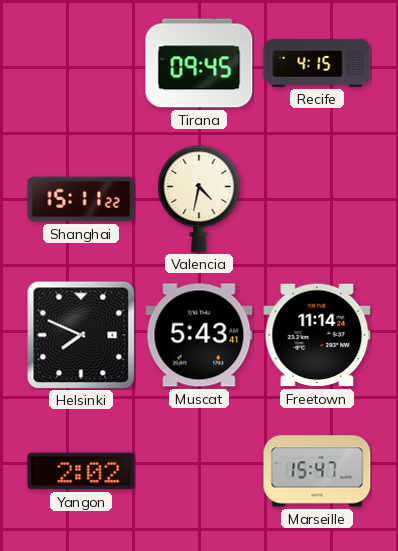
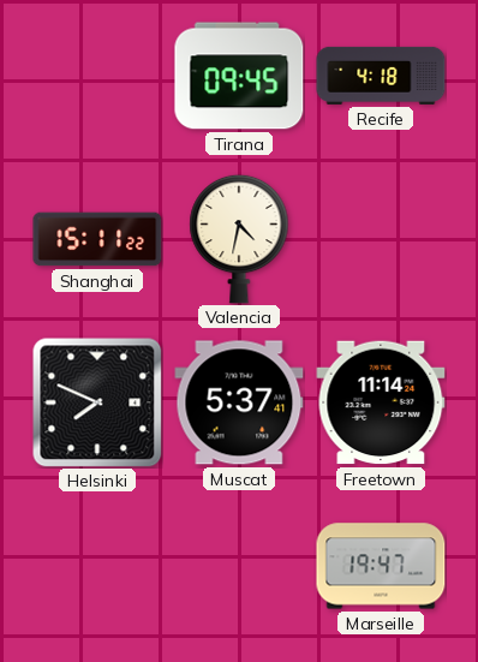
Recife: 4:15 -> 4:18
Muscat: 5:43 -> 5:37
Yangon: 2:02 -> none
Marseille: 15:47 -> 19:47
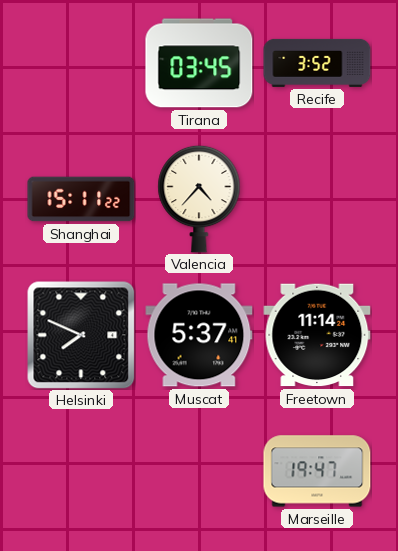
Tirana: 09:45 -> 03:45
Recife: 4:18 -> 3:52
Valencia: 4:32 -> 4:37
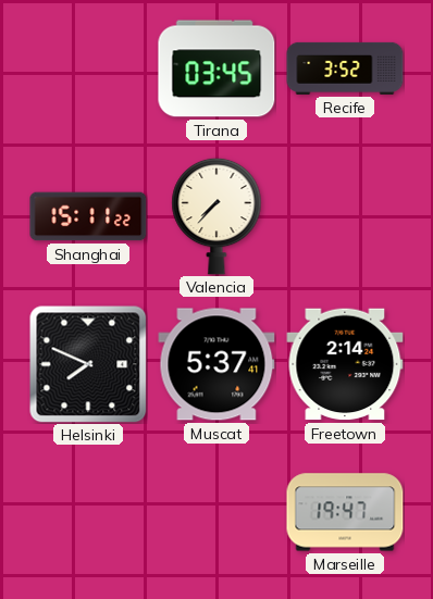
Valencia: 4:37 -> 7:37
Freetown: 11:14 -> 2:14
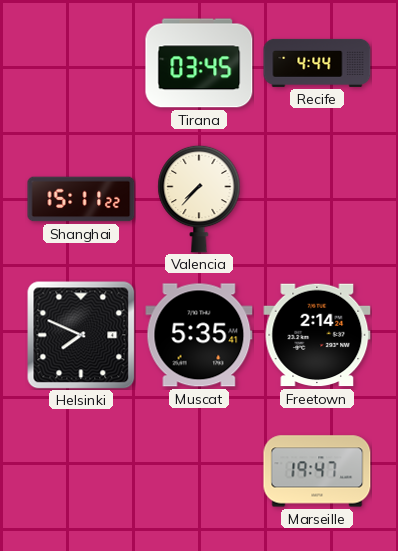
Recife: 3:52 -> 4:44
Muscat: 5:37 -> 5:35
